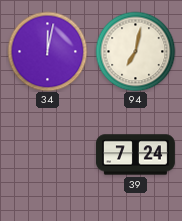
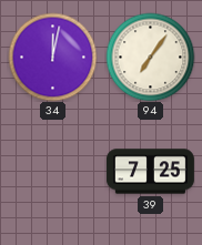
94: 7:02 -> 7:06
39: 7:24 -> 7:25
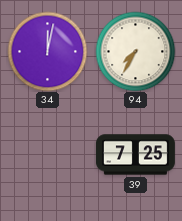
94: 7:06 -> 7:35
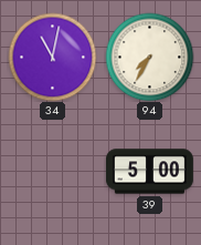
34: 12:02 -> 11:02
39: 7:25 -> 5:00
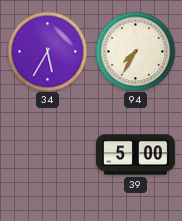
34: 11:02 -> 5:35
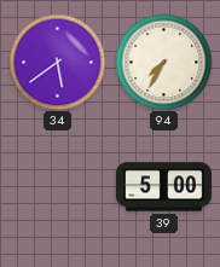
34: 5:35 -> 5:39
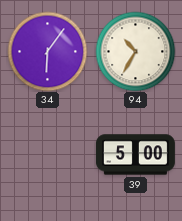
34: 5:39 -> 6:06
94: 7:35 -> 10:35
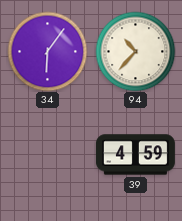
94: 10:35 -> 10:37
39: 5:00 -> 4:59
